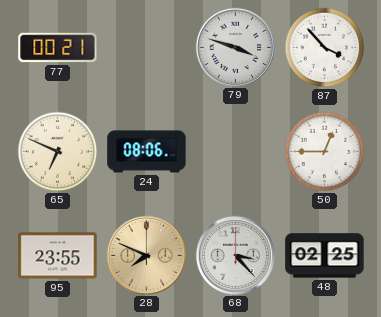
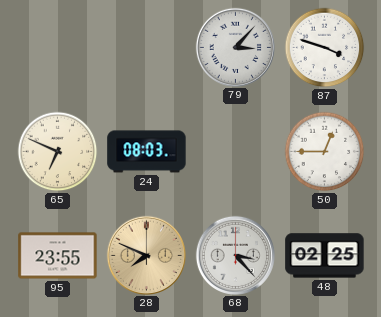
77: 00:21 -> none
79: 3:48 -> 3:07
87: 3:53 -> 3:48
24: 08:06 -> 08:03
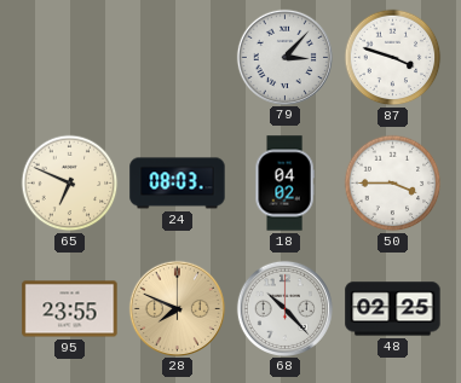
18: none -> 04:02
50: 12:45 -> 3:45
68: 3:23 -> 10:23
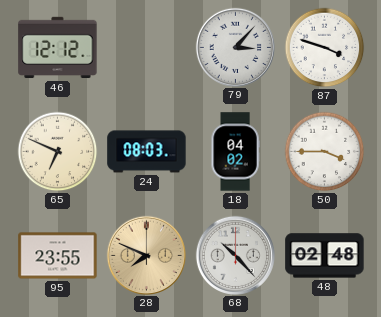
46: none -> 12:12
48: 02:25 -> 02:48
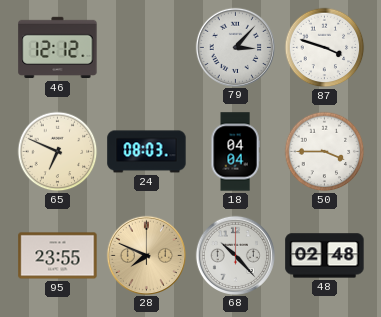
18: 04:02 -> 04:04
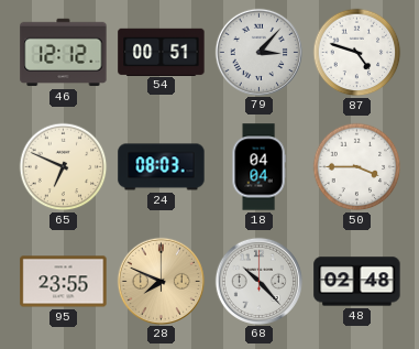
54: none -> 00:51
87: 3:48 -> 4:48
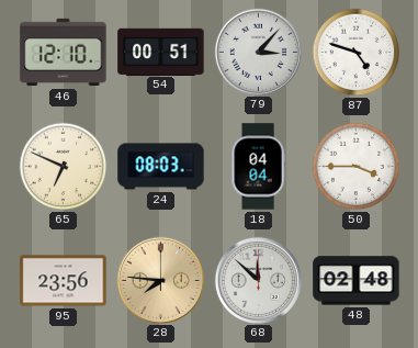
46: 12:12 -> 12:10
95: 23:55 -> 23:56
28: 7:49 -> 7:46
68: 10:23 -> 11:52
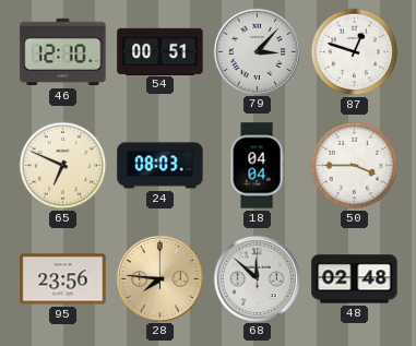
87: 4:48 -> 12:48
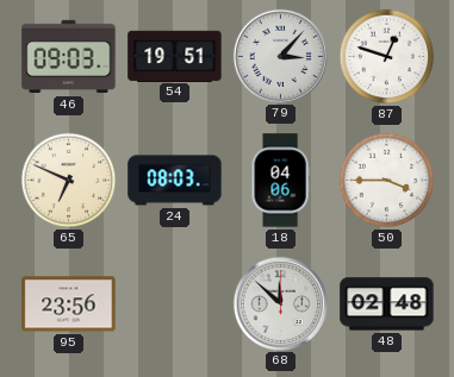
46: 12:10 -> 09:03
54: 00:51 -> 19:51
18: 04:04 -> 04:06
28: 7:46 -> none
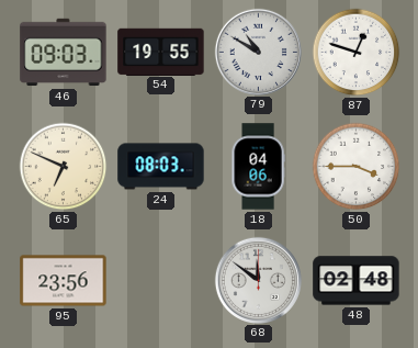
54: 19:51 -> 19:55
79: 3:07 -> 10:50
68: 11:52 -> 11:51
